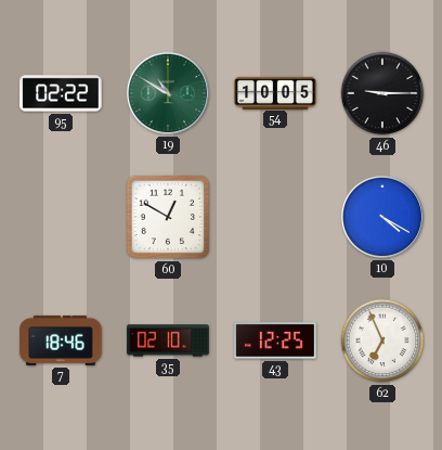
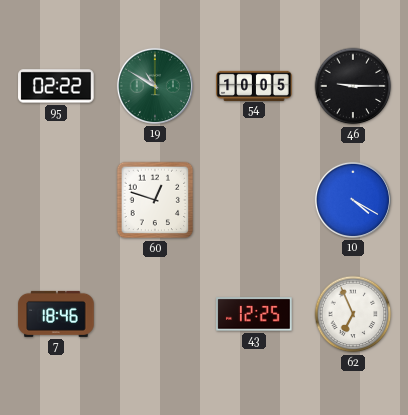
60: 12:50 -> 12:48
35: 02:10 -> none
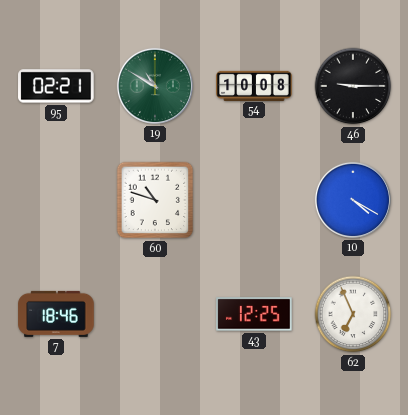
95: 02:22 -> 02:21
54: 10:05 -> 10:08
60: 12:48 -> 10:48
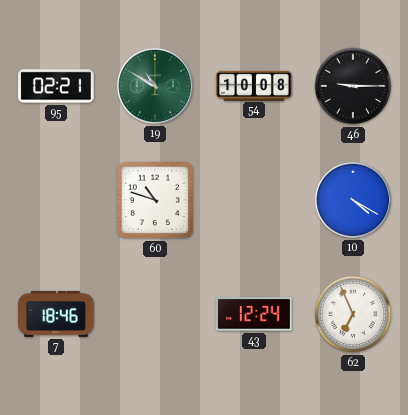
43: 12:25 -> 12:24
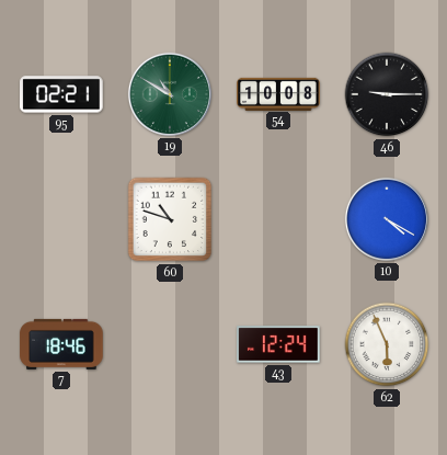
62: 6:56 -> 5:56
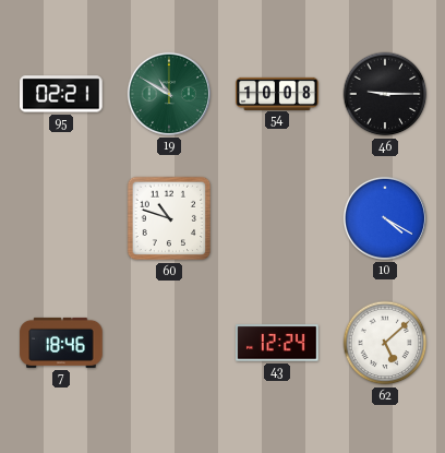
62: 5:56 -> 5:08
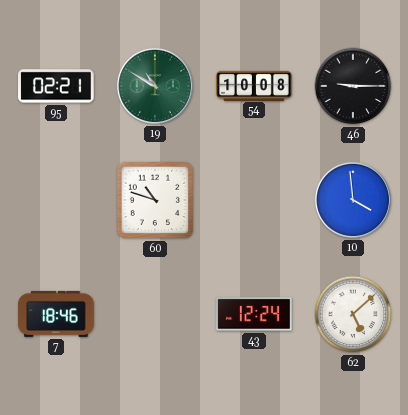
10: 4:20 -> 3:59
